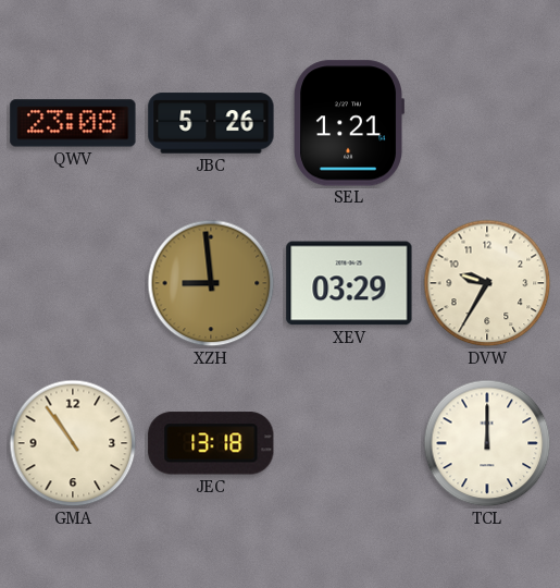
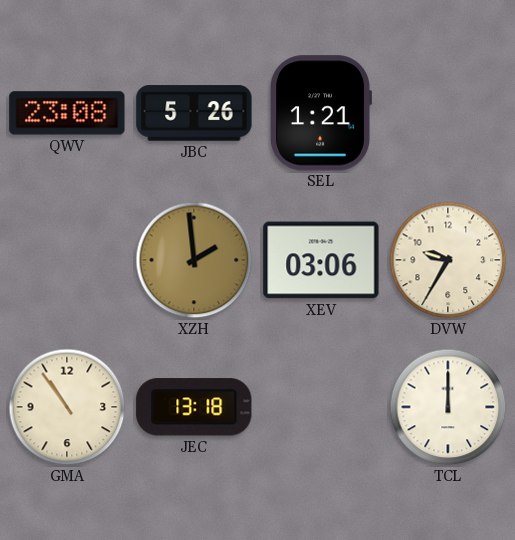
XZH: 8:59 -> 1:59
XEV: 03:29 -> 03:06
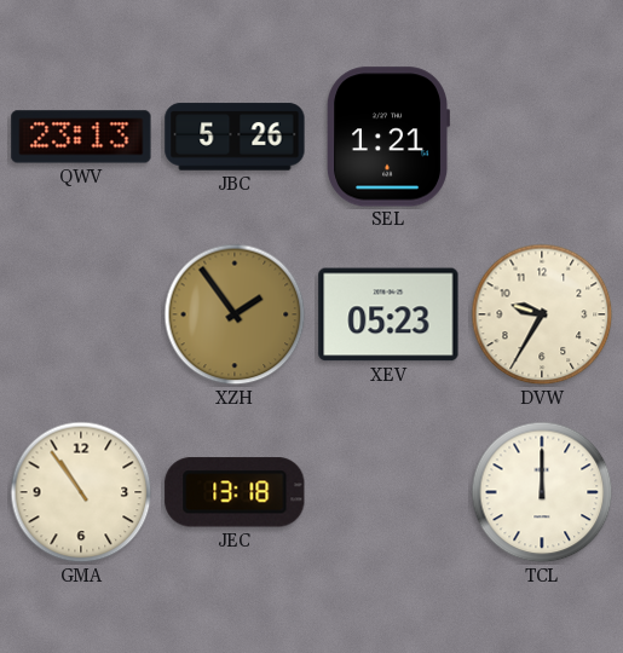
QWV: 23:08 -> 23:13
XZH: 1:59 -> 1:54
XEV: 03:06 -> 05:23
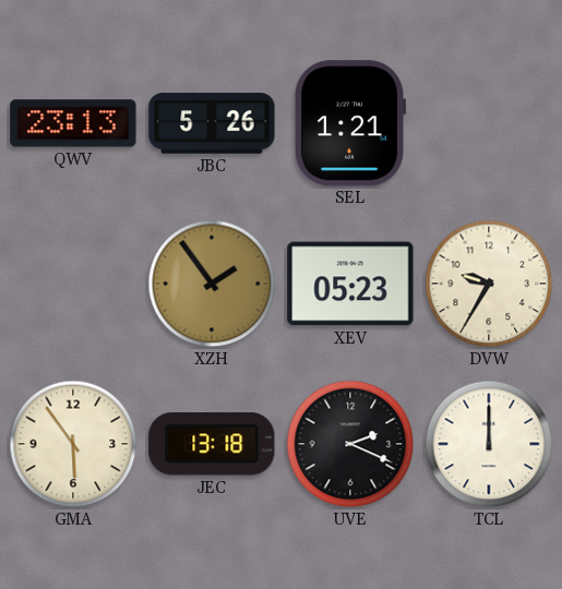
GMA: 10:54 -> 5:54
UVE: none -> 2:19
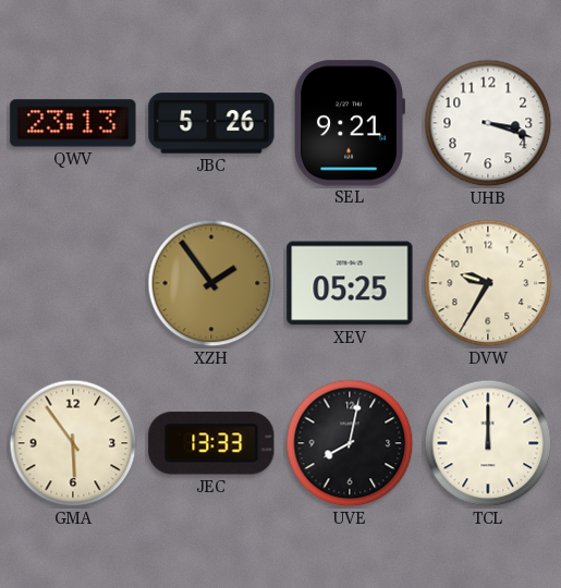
SEL: 1:21 -> 9:21
UHB: none -> 3:18
XEV: 05:23 -> 05:25
JEC: 13:18 -> 13:33
UVE: 2:19 -> 8:02
